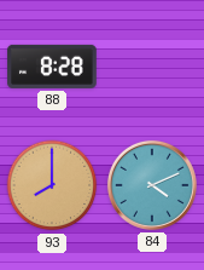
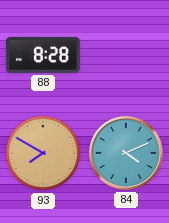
93: 8:00 -> 7:50
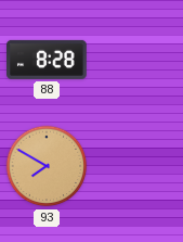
84: 4:11 -> none
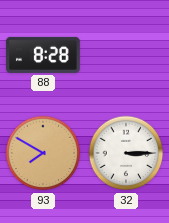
32: none -> 3:15
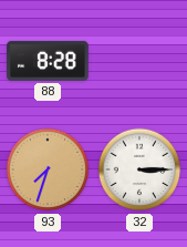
93: 7:50 -> 7:33
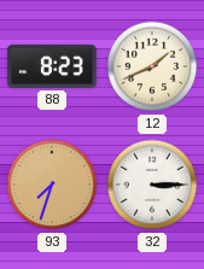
88: 8:28 -> 8:23
12: none -> 1:41
